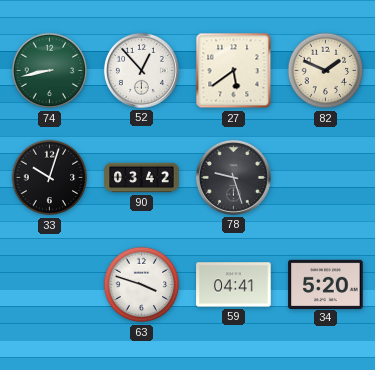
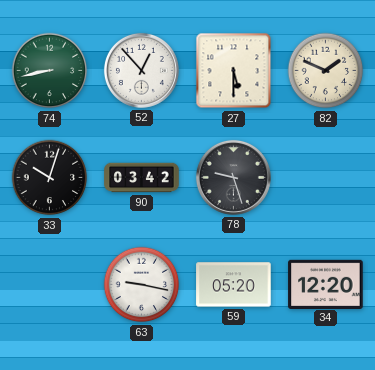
27: 5:39 -> 5:30
63: 3:48 -> 9:17
59: 04:41 -> 05:20
34: 5:20 -> 12:20
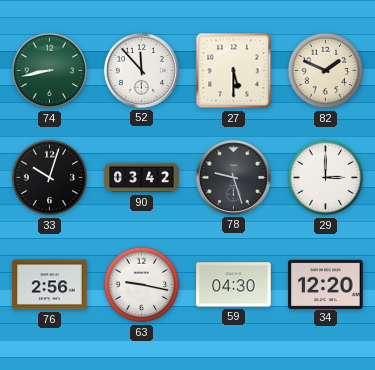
52: 12:53 -> 11:53
29: none -> 3:00
76: none -> 2:56
59: 05:20 -> 04:30
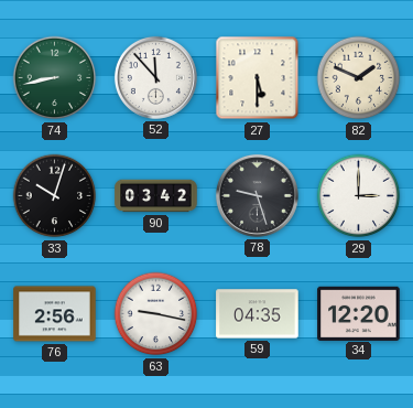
59: 04:30 -> 04:35
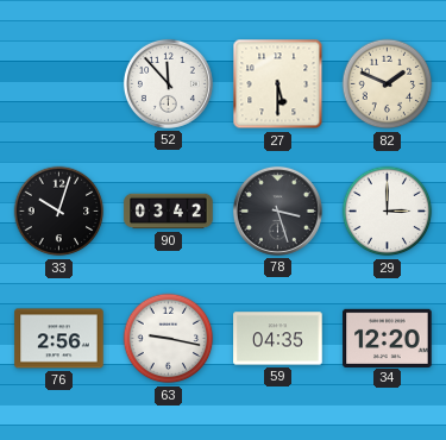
74: 8:43 -> none
78: 9:27 -> 3:27
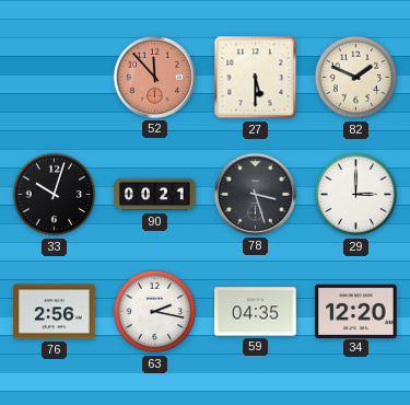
52 dial: white -> salmon
90: 03:42 -> 00:21
63: 9:17 -> 2:17
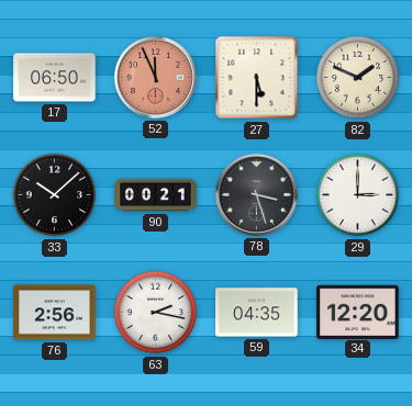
17: none -> 06:50
52: 11:53 -> 11:56
33: 10:03 -> 10:08
